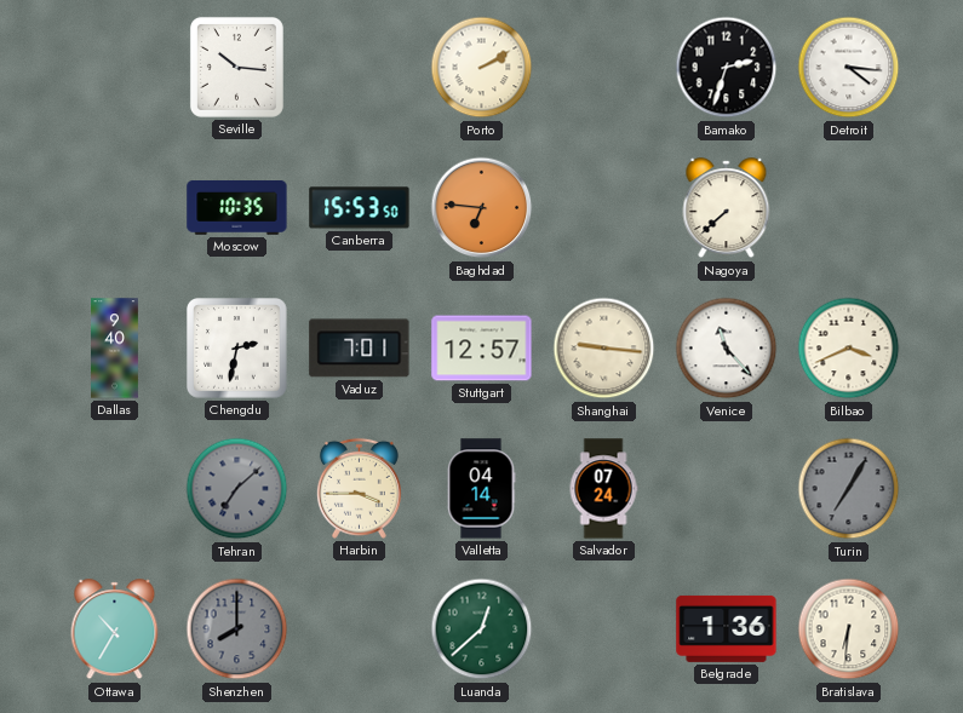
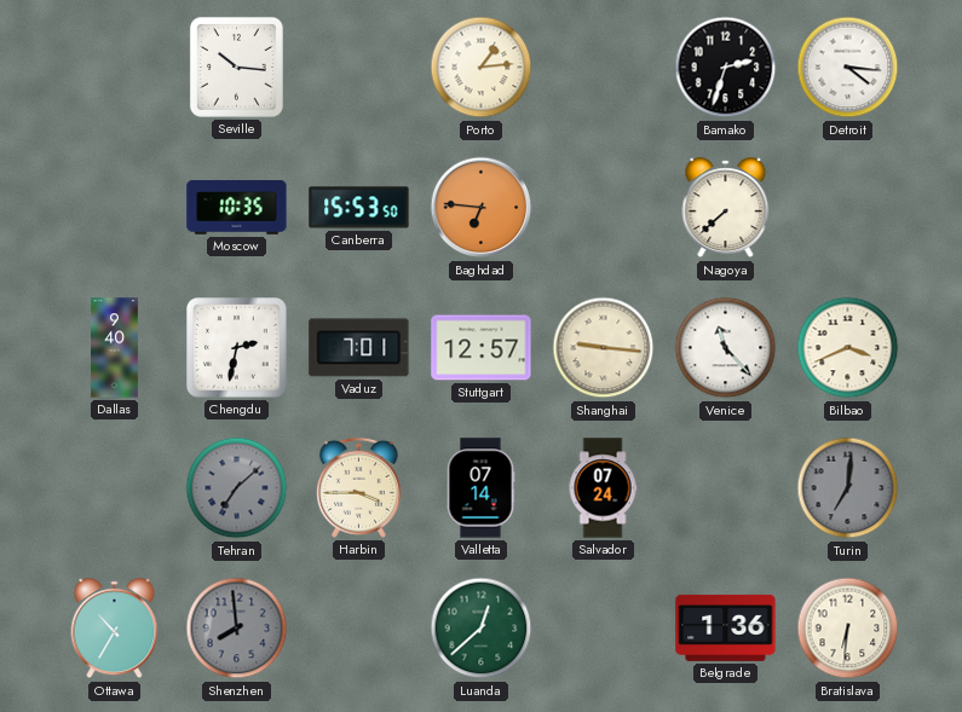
Porto: 2:10 -> 1:14
Valletta: 04:14 -> 07:14
Turin: 7:05 -> 7:01
Shenzhen: 8:00 -> 7:59
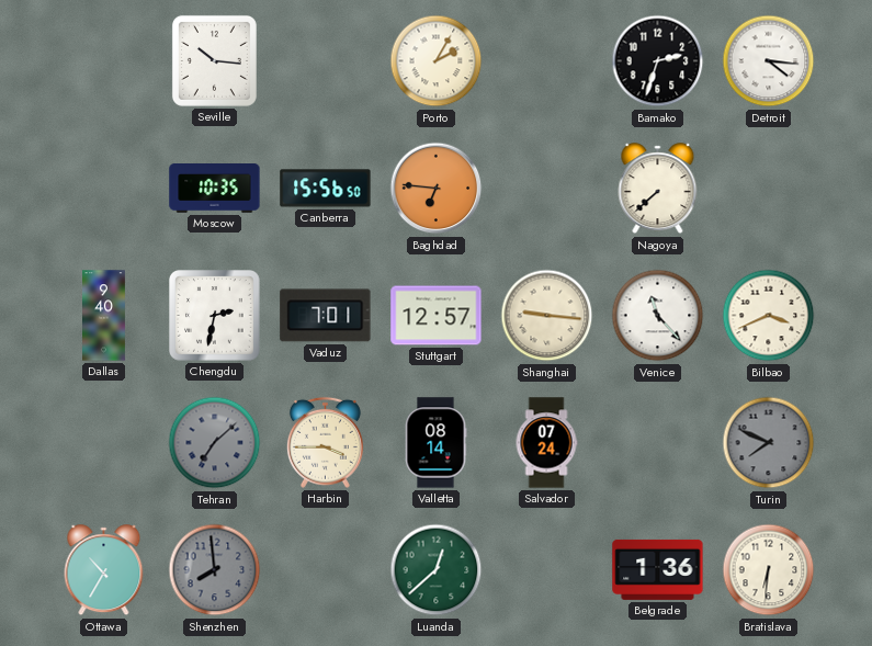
Porto: 1:14 -> 2:05
Canberra: 15:53 -> 15:56
Valletta: 07:14 -> 08:14
Turin: 7:01 -> 7:49
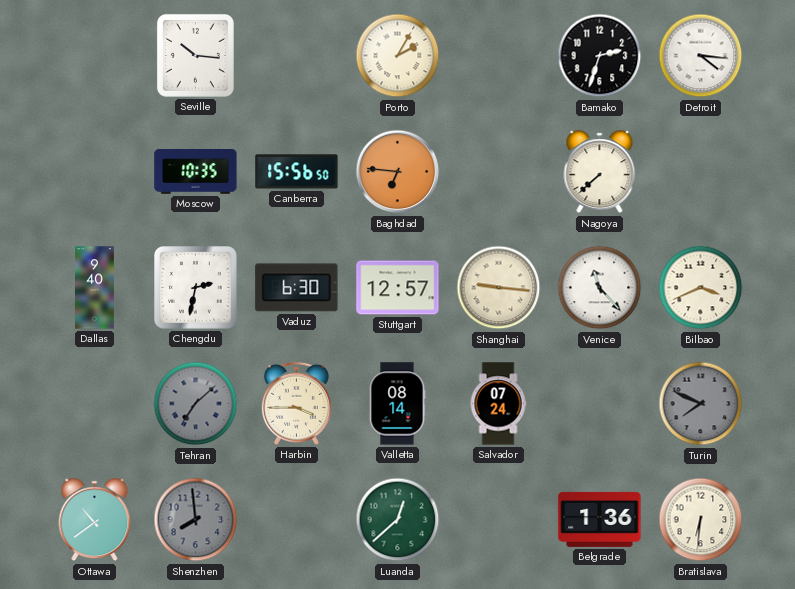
Vaduz: 7:01 -> 6:30
Ottawa: 10:35 -> 10:39
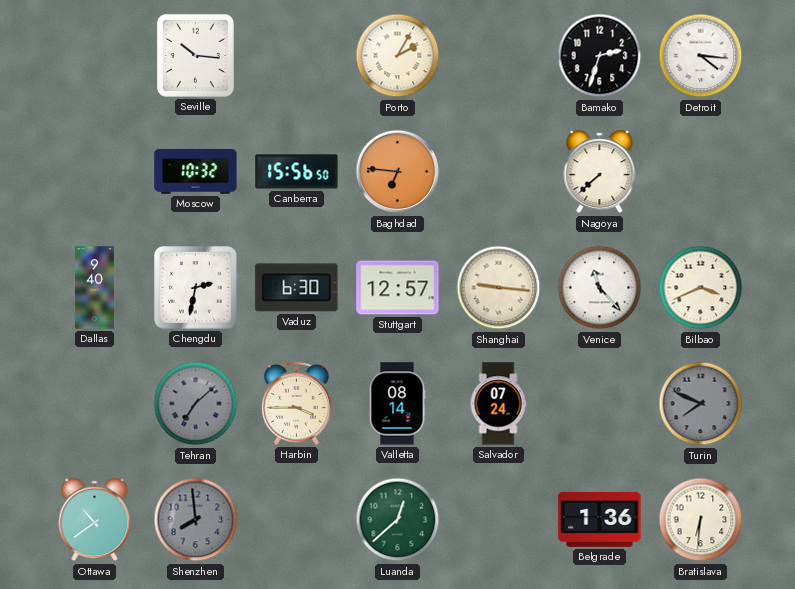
Moscow: 10:35 -> 10:32
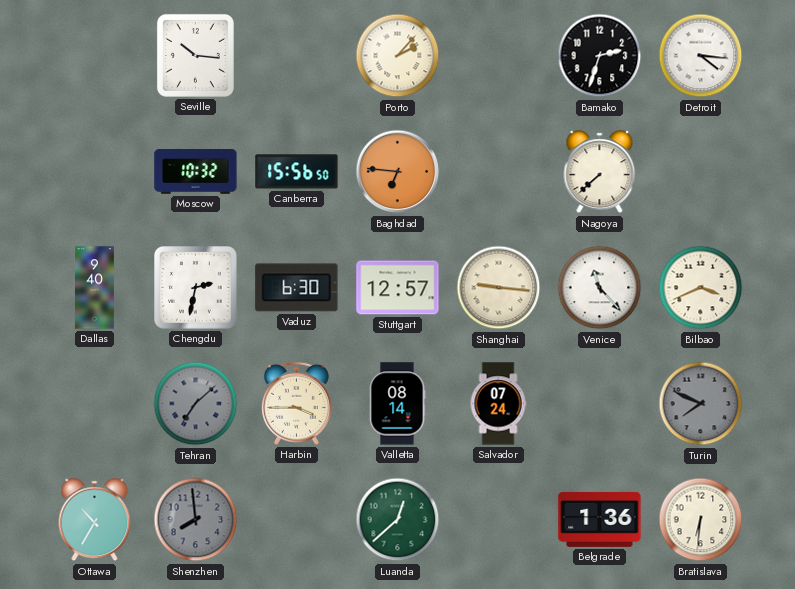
Porto: 2:05 -> 2:07
Ottawa: 10:39 -> 10:35
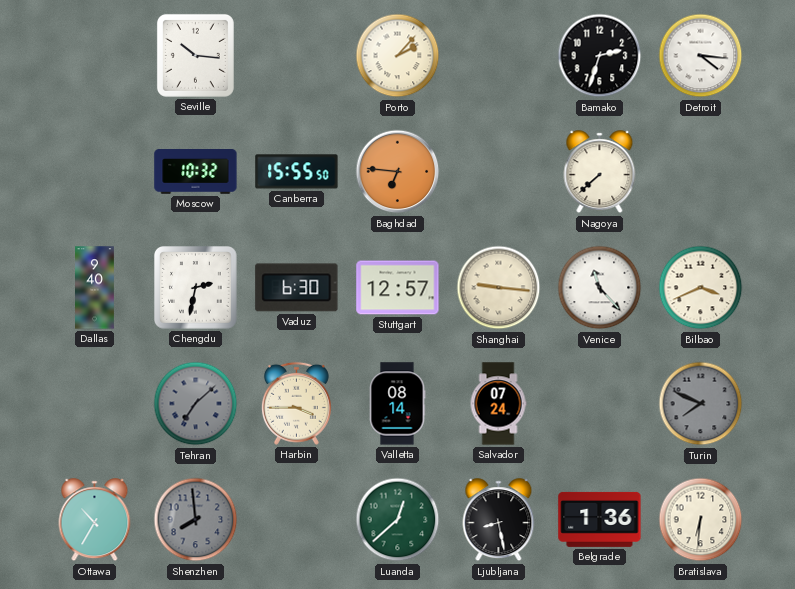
Canberra: 15:56 -> 15:55
Ljubljana: none -> 8:28
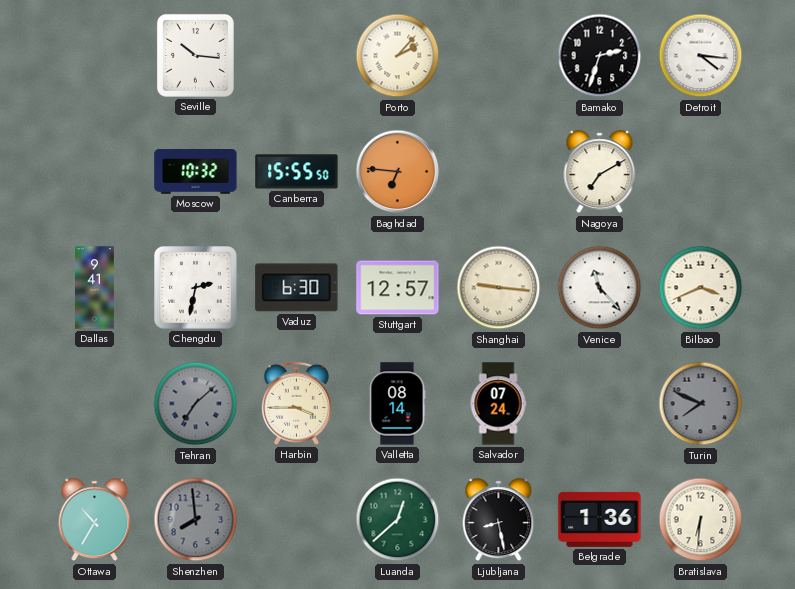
Nagoya: 7:38 -> 7:10
Dallas: 9:40 -> 9:41
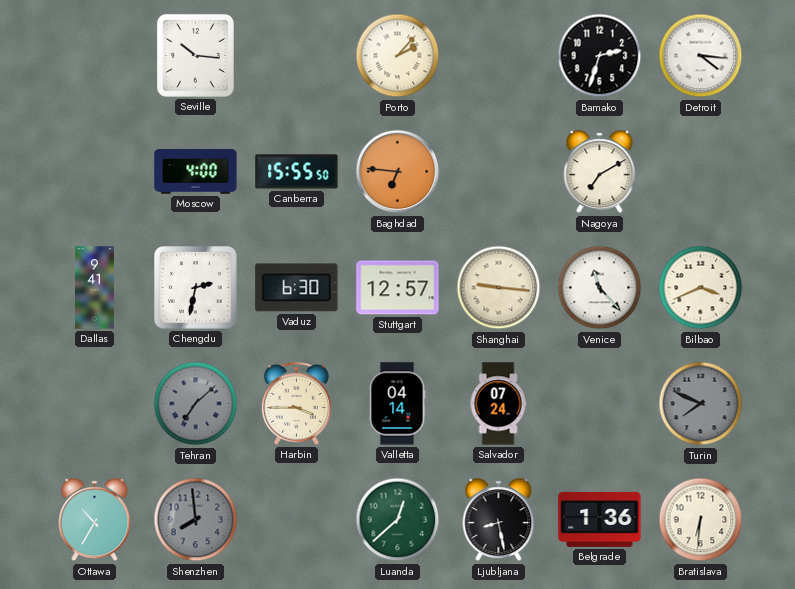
Moscow: 10:32 -> 4:00
Valletta: 08:14 -> 04:14
